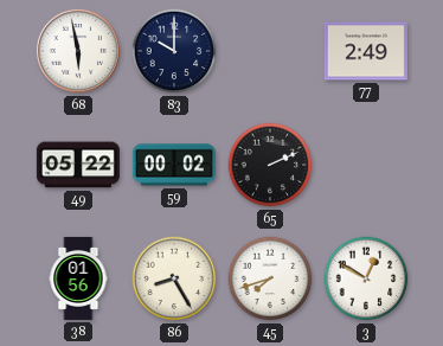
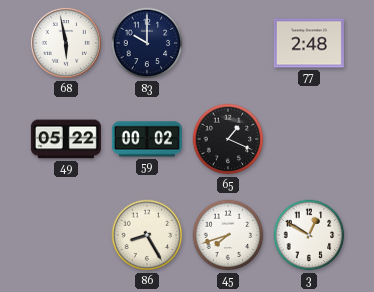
77: 2:49 -> 2:48
65: 2:11 -> 1:19
38: 01:56 -> none
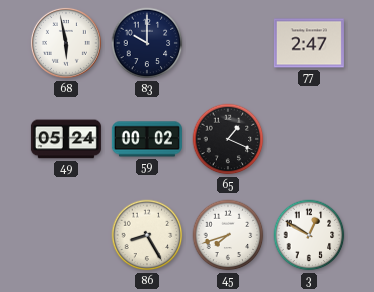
77: 2:48 -> 2:47
49: 05:22 -> 05:24
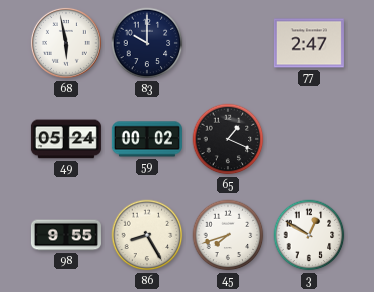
98: none -> 9:55
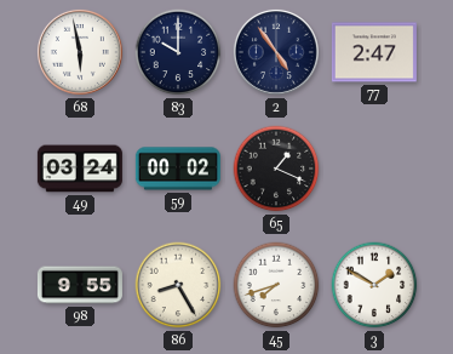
2: none -> 4:54
49: 05:24 -> 03:24
3: 12:50 -> 1:50
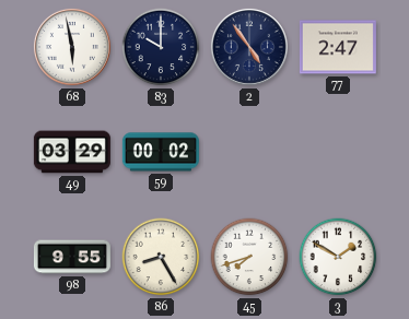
49: 03:24 -> 03:29
65: 1:19 -> none
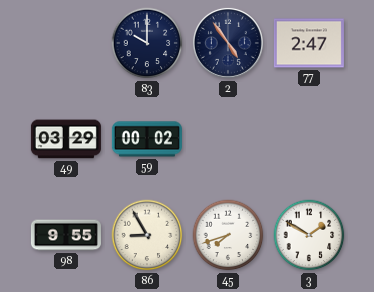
68: 5:58 -> none
86: 8:25 -> 8:55
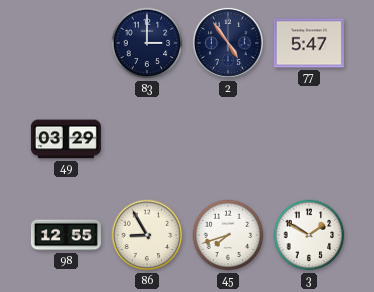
83: 10:00 -> 3:00
77: 2:47 -> 5:47
59: 00:02 -> none
98: 9:55 -> 12:55
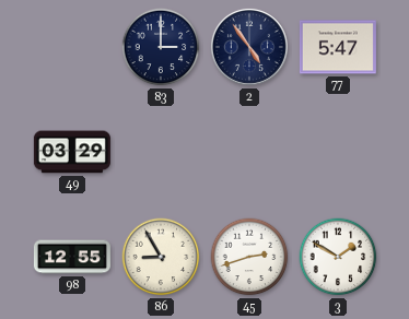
45: 7:42 -> 2:42
